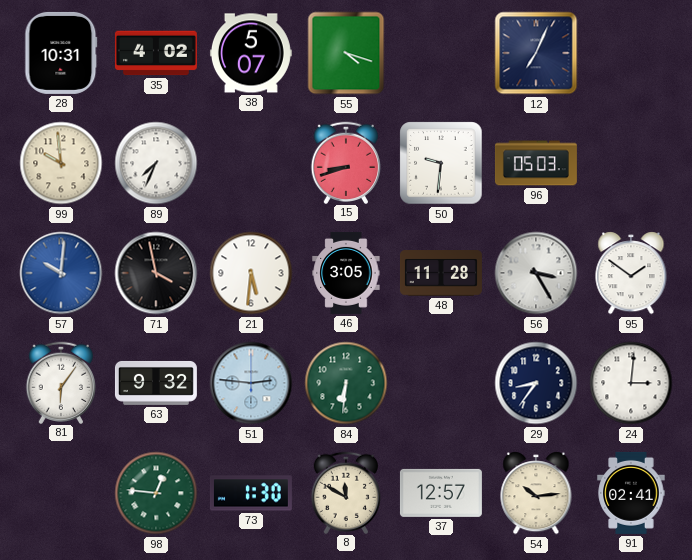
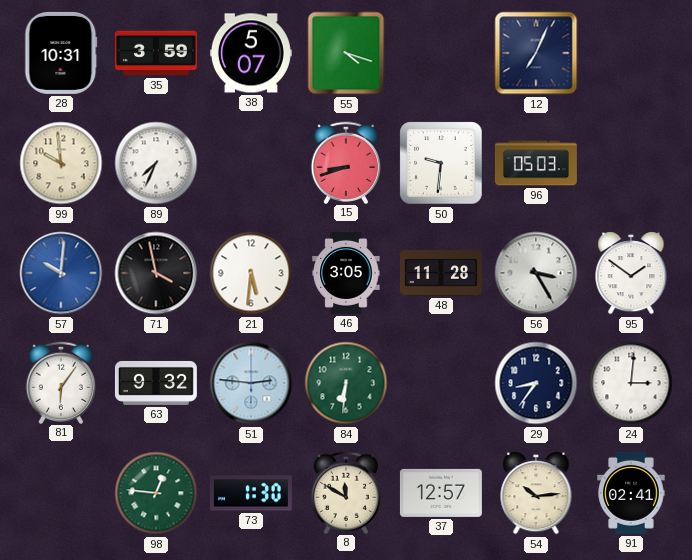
35: 4:02 -> 3:59
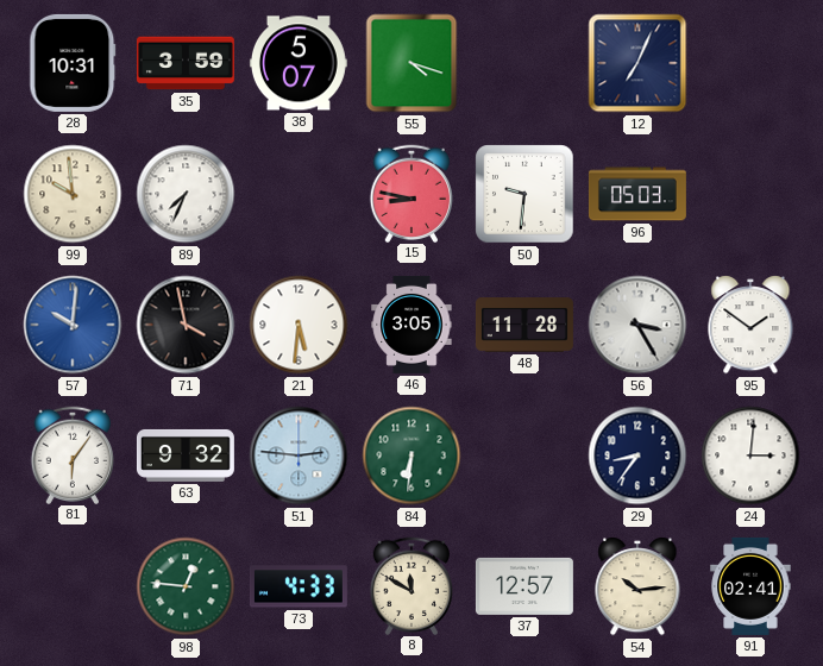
15: 8:42 -> 8:47
73: 1:30 -> 4:33
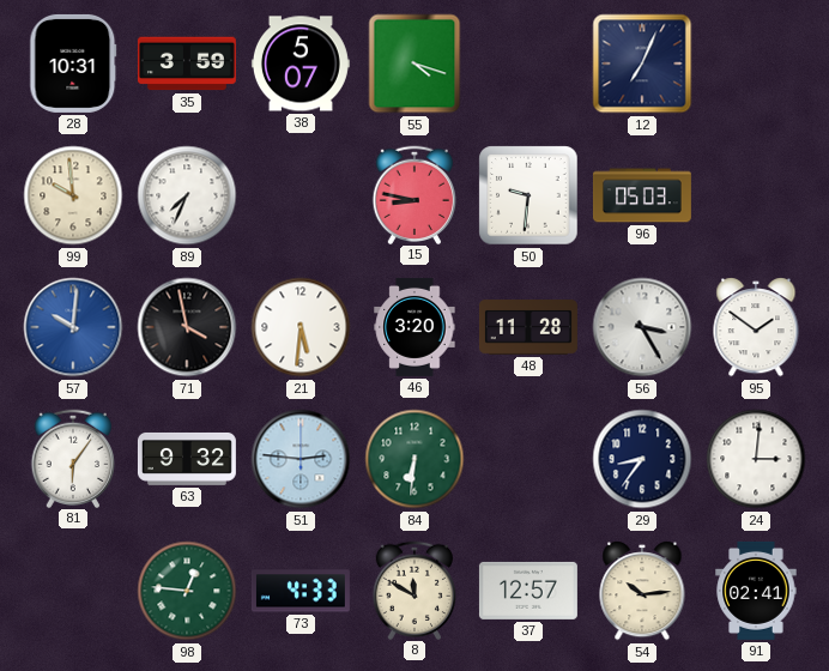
46: 3:05 -> 3:20
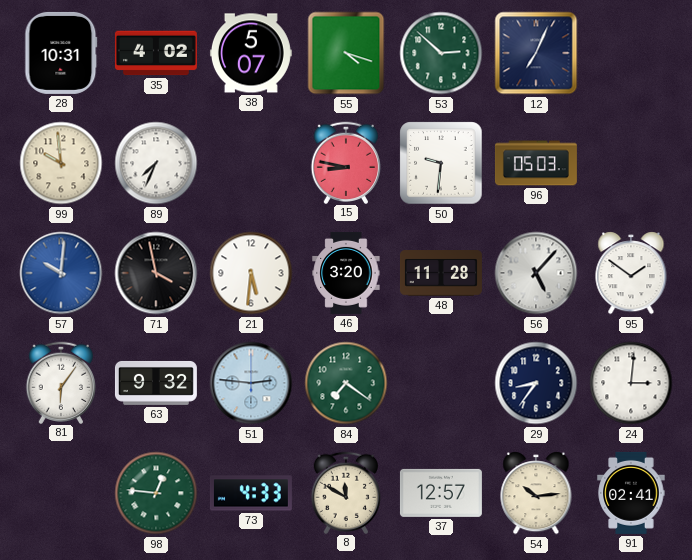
35: 3:59 -> 4:02
53: none -> 2:52
56: 3:25 -> 5:07
84: 6:31 -> 7:21
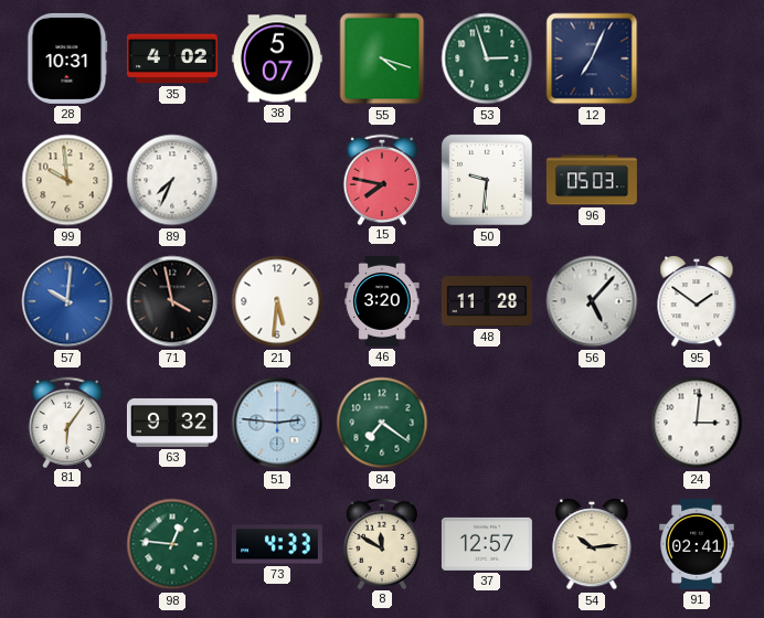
53: 2:52 -> 2:57
15: 8:47 -> 7:47
29: 8:36 -> none
